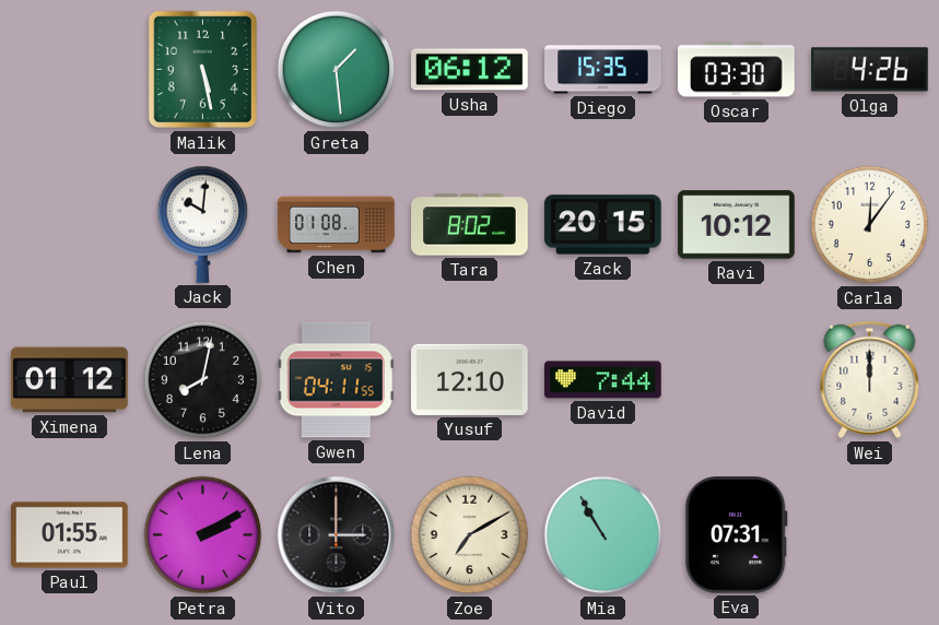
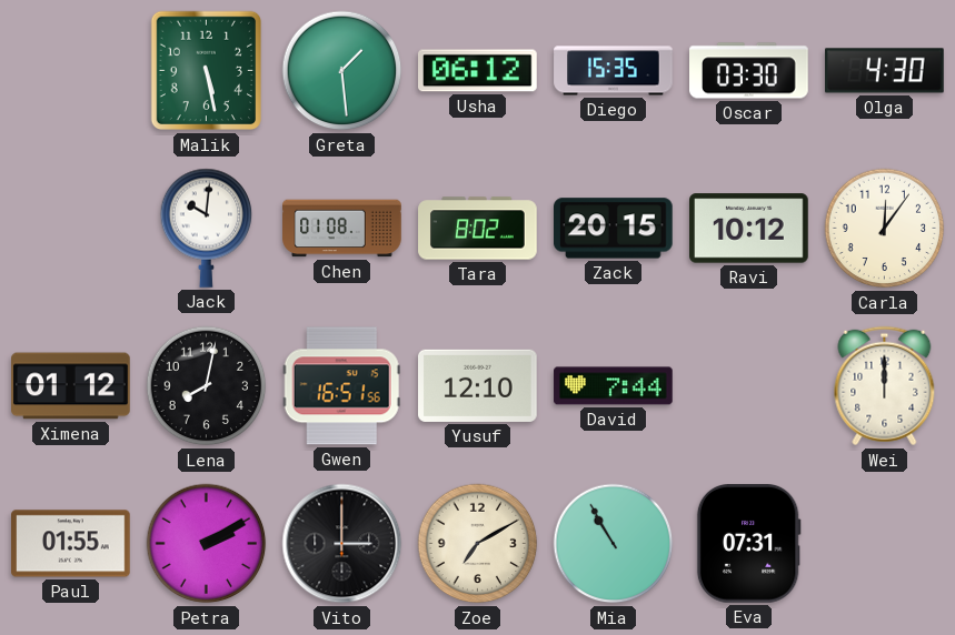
Olga: 4:26 -> 4:30
Gwen: 04:11 -> 16:51
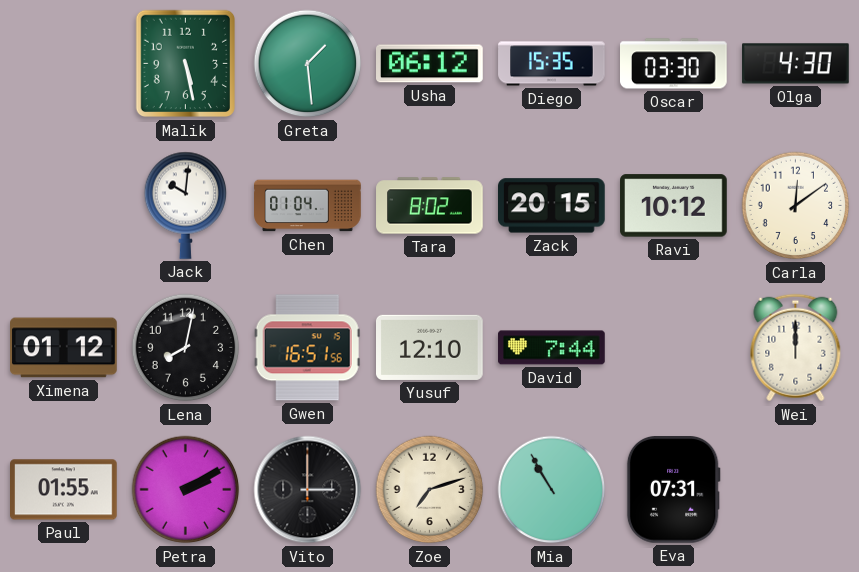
Chen: 01:08 -> 01:04
Carla: 12:06 -> 12:09
Zoe: 7:10 -> 7:12
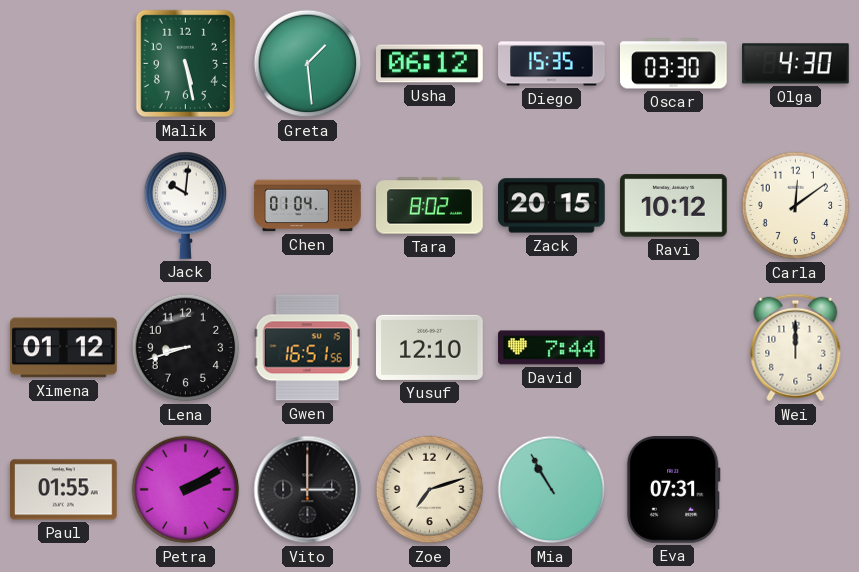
Lena: 8:02 -> 8:42
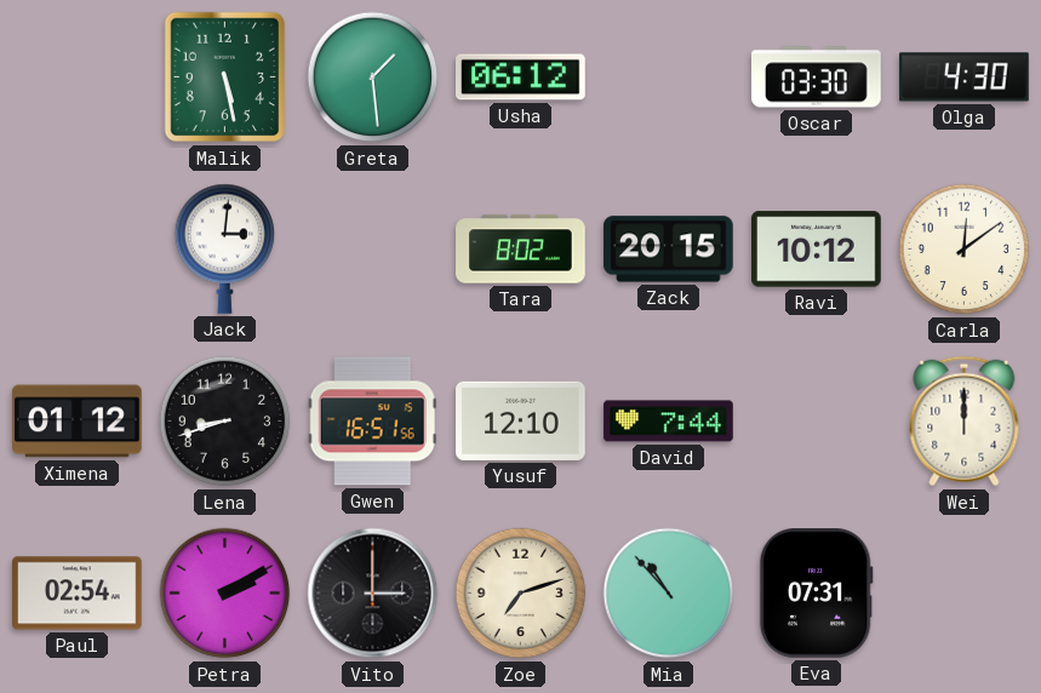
Diego: 15:35 -> none
Jack: 10:01 -> 3:01
Chen: 01:04 -> none
Paul: 01:55 -> 02:54
Mia: 10:55 -> 10:53
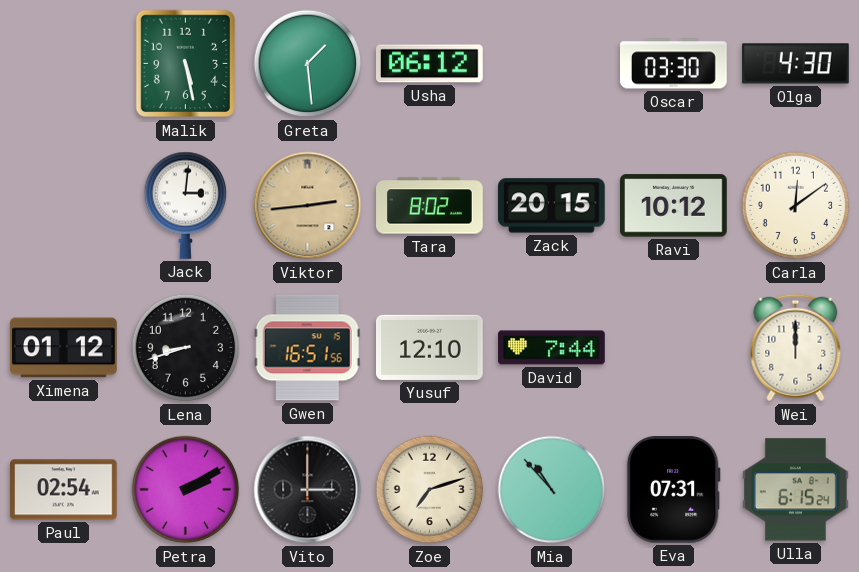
Viktor: none -> 2:44
Ulla: none -> 6:15
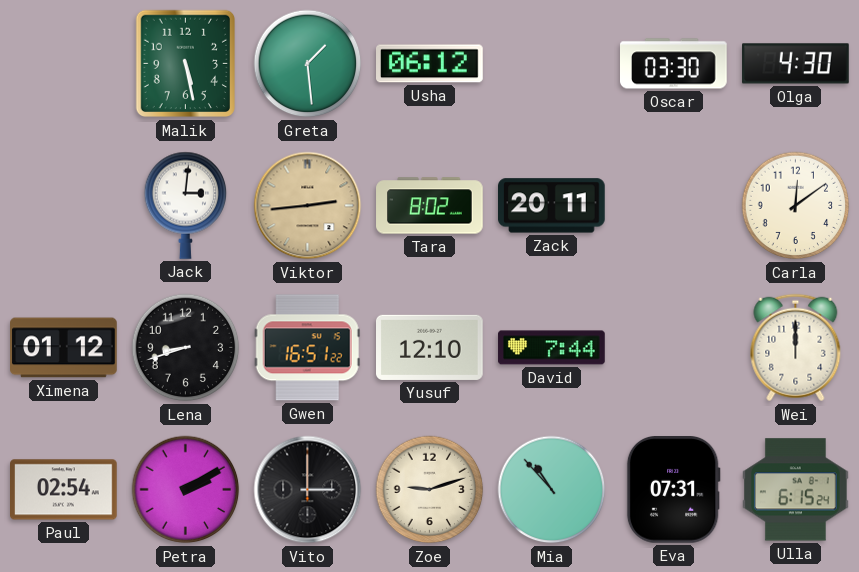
Zack: 20:15 -> 20:11
Ravi: 10:12 -> none
Gwen: 16:51:56 -> 16:51:22
Zoe: 7:12 -> 9:12
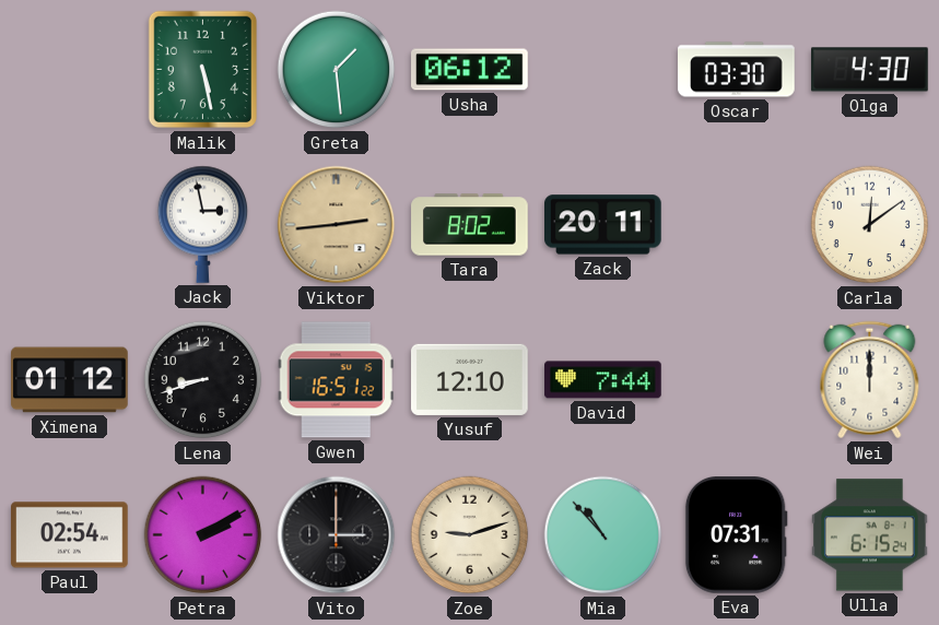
Jack: 3:01 -> 2:58
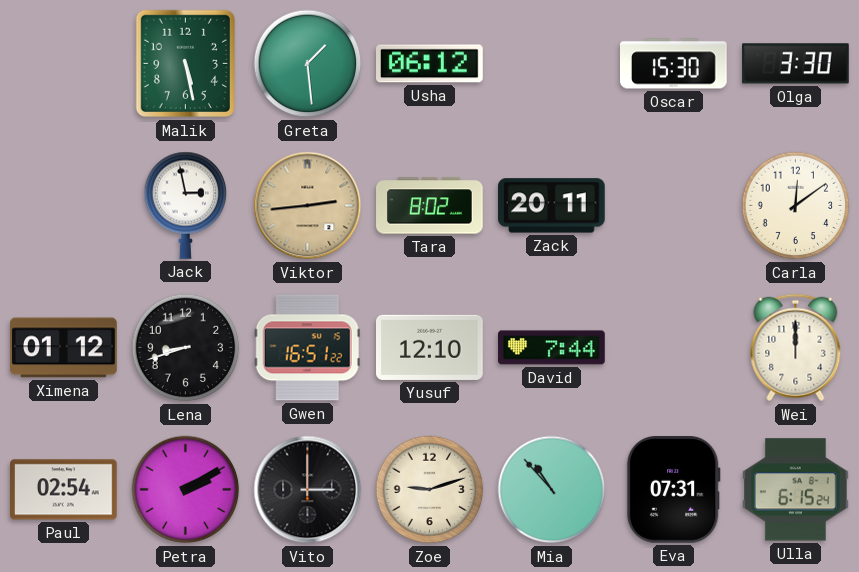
Oscar: 03:30 -> 15:30
Olga: 4:30 -> 3:30
